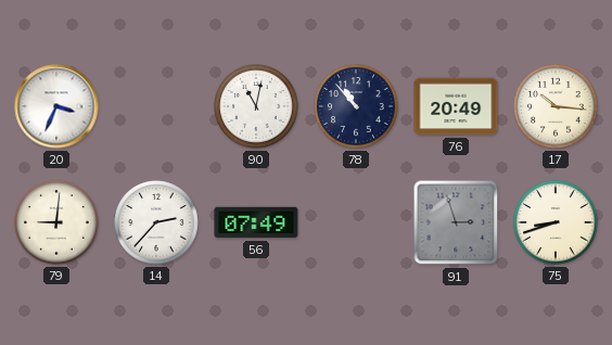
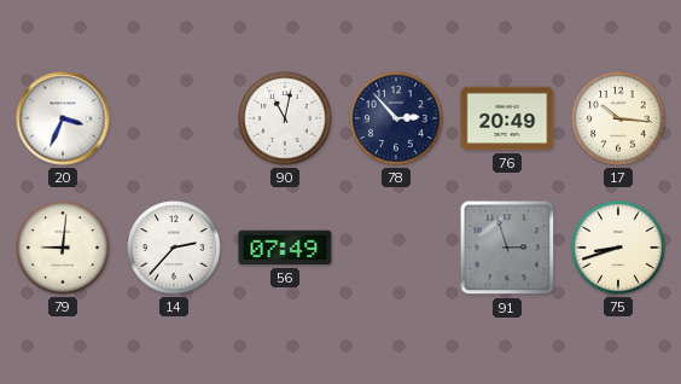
78: 10:53 -> 2:53
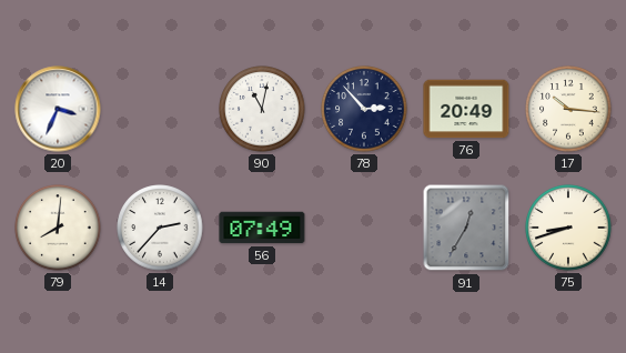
79: 9:01 -> 8:01
91: 2:57 -> 12:35
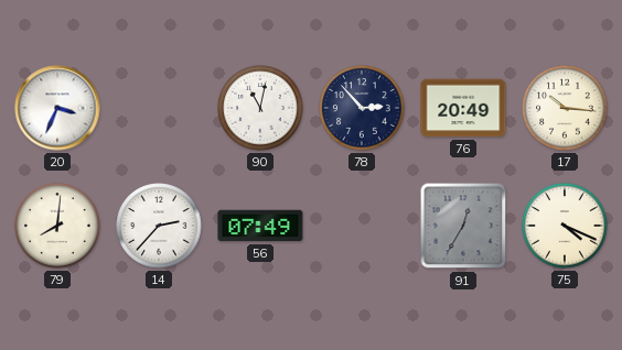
75: 8:42 -> 4:19
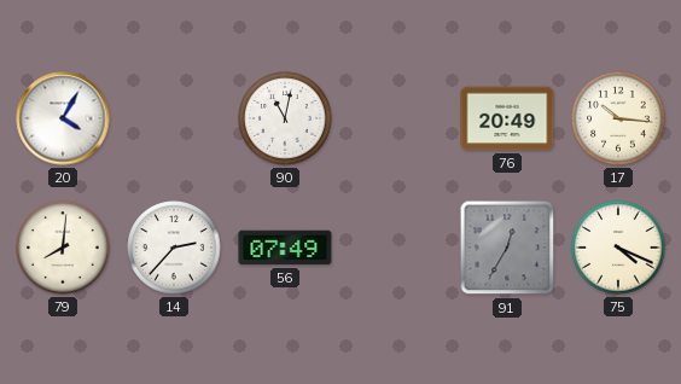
20: 3:34 -> 4:05
78: 2:53 -> none
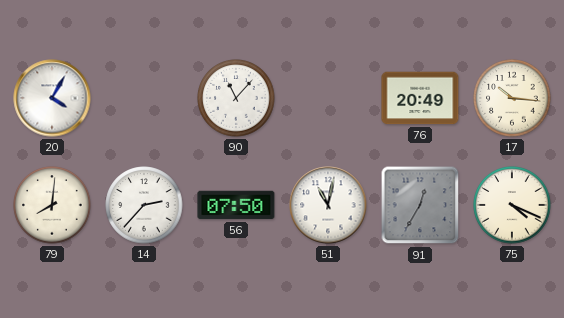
90: 11:02 -> 11:07
56: 07:49 -> 07:50
51: none -> 11:02
